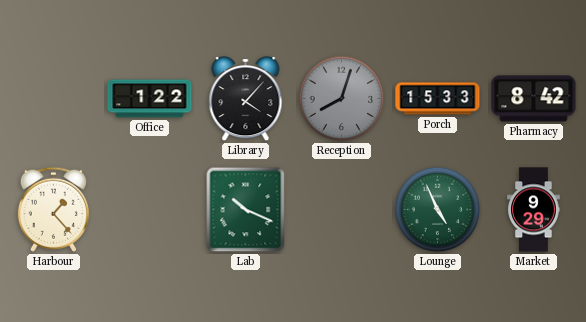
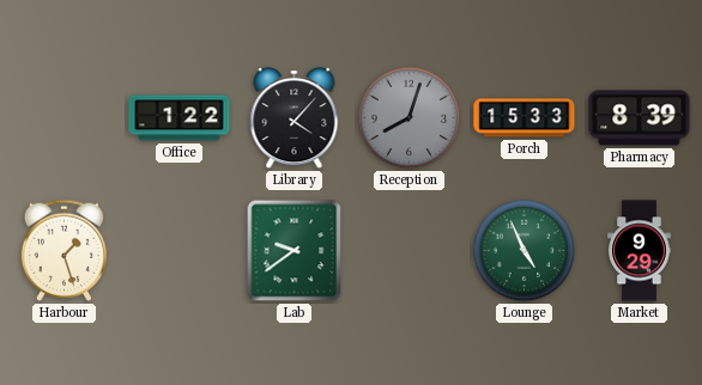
Pharmacy: 8:42 -> 8:39
Harbour: 1:23 -> 1:27
Lab: 10:19 -> 9:39
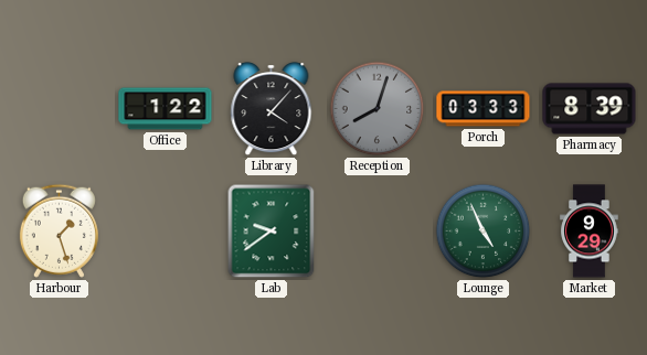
Porch: 15:33 -> 03:33
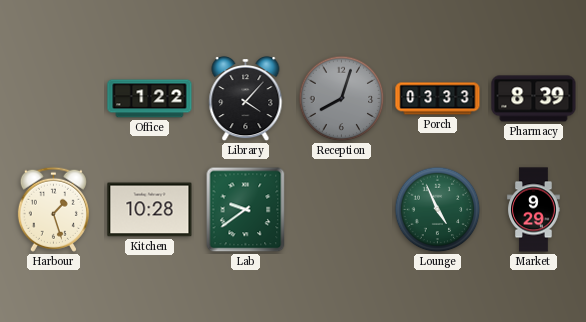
Kitchen: none -> 10:28
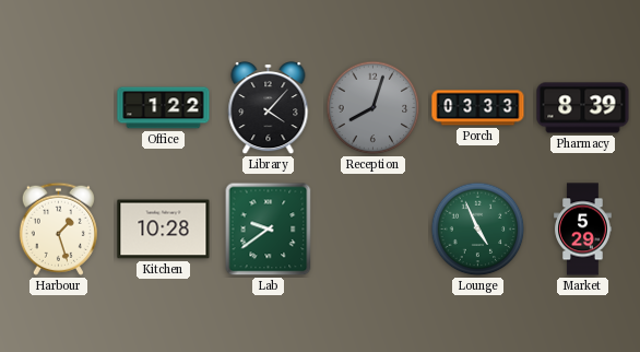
Market: 9:29 -> 5:29
